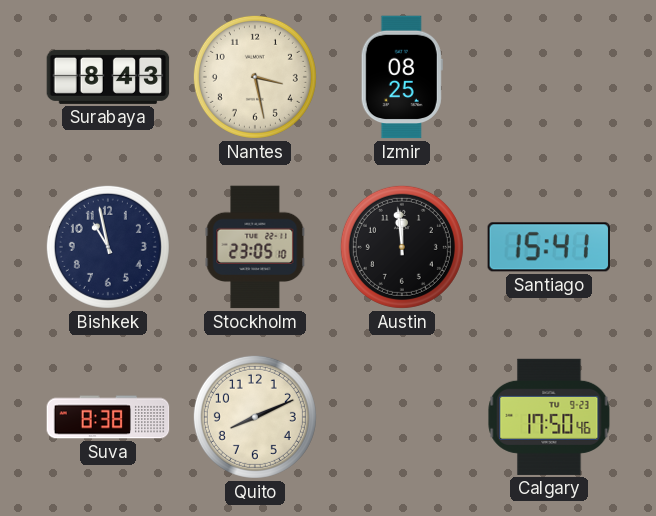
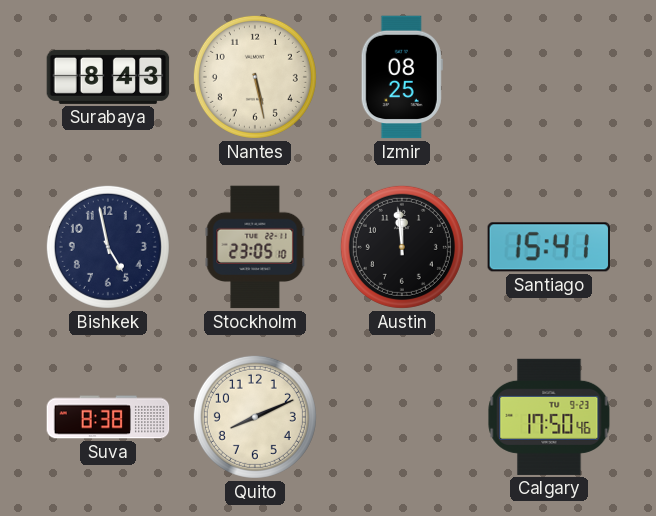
Nantes: 3:28 -> 5:28
Bishkek: 10:58 -> 4:58
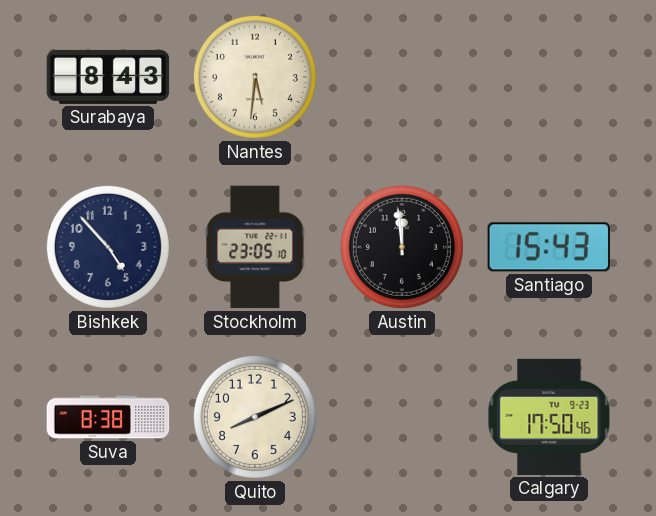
Nantes: 5:28 -> 5:31
Izmir: 08:25 -> none
Bishkek: 4:58 -> 4:53
Santiago: 15:41 -> 15:43
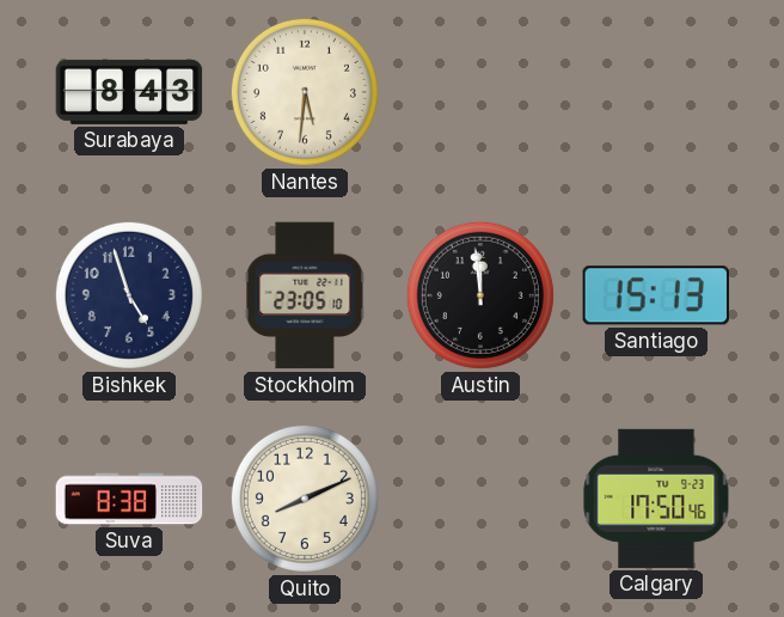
Bishkek: 4:53 -> 4:57
Santiago: 15:43 -> 15:13
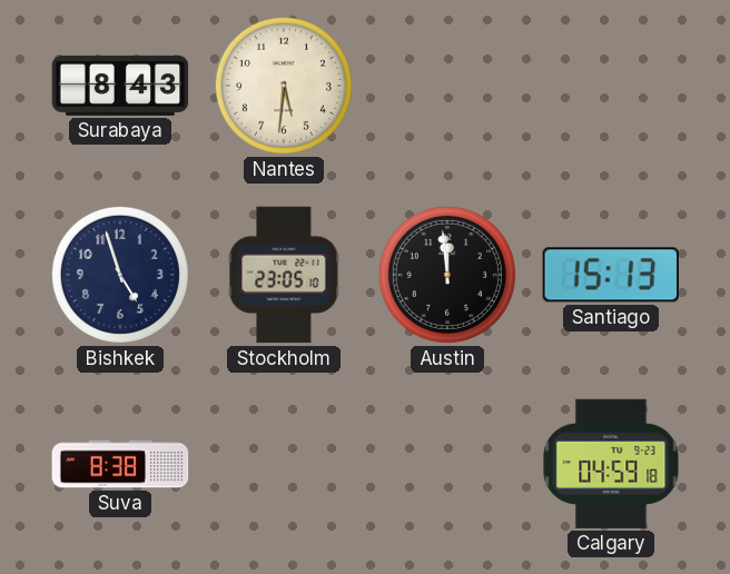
Quito: 8:11 -> none
Calgary: 17:50 -> 04:59
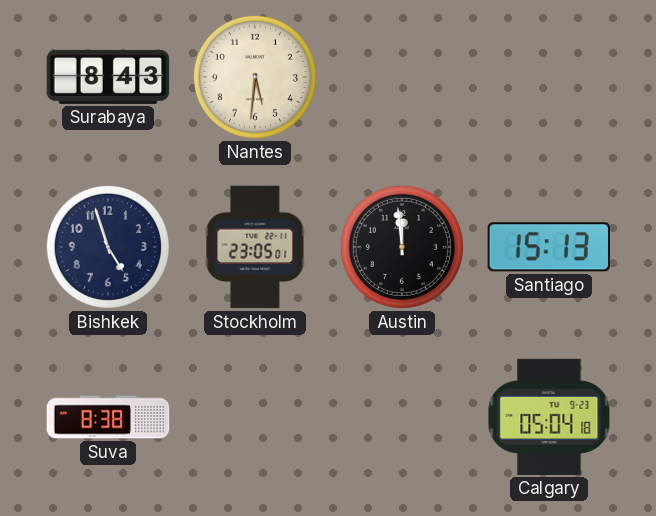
Stockholm: 23:05:10 -> 23:05:01
Calgary: 04:59 -> 05:04
